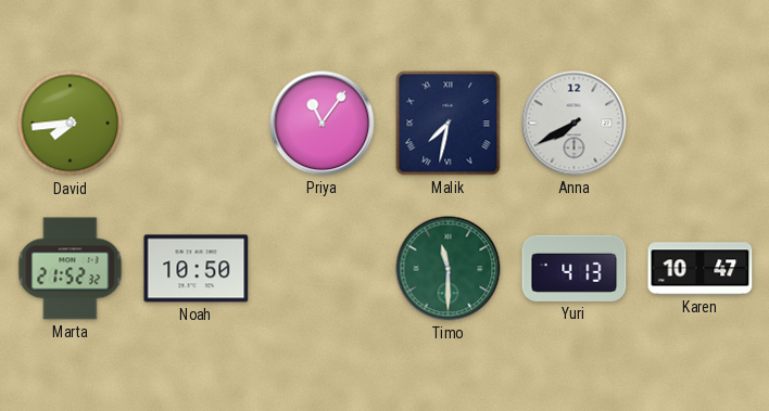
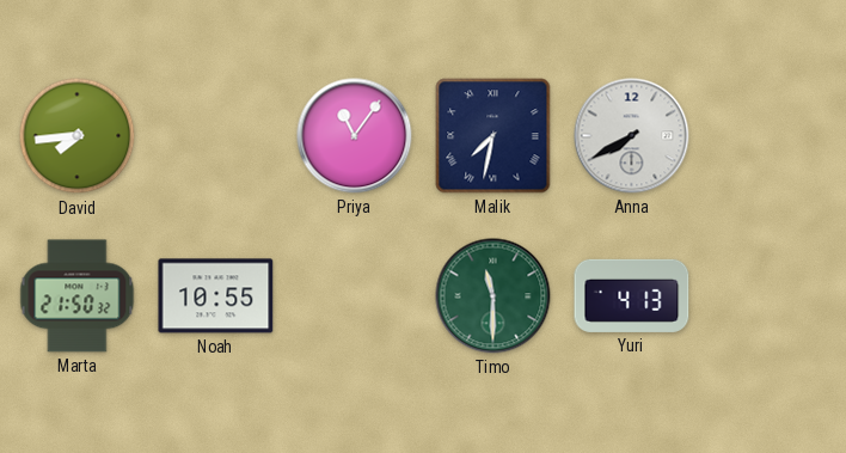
Marta: 21:52 -> 21:50
Noah: 10:50 -> 10:55
Karen: 10:47 -> none
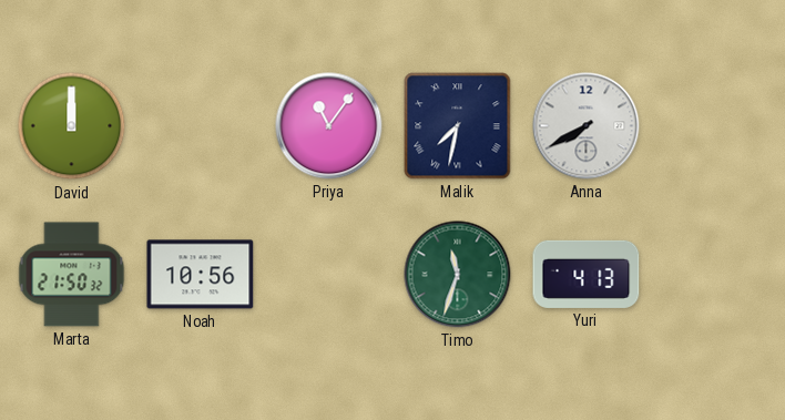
David: 7:44 -> 12:00
Noah: 10:55 -> 10:56
Timo: 11:30 -> 11:33
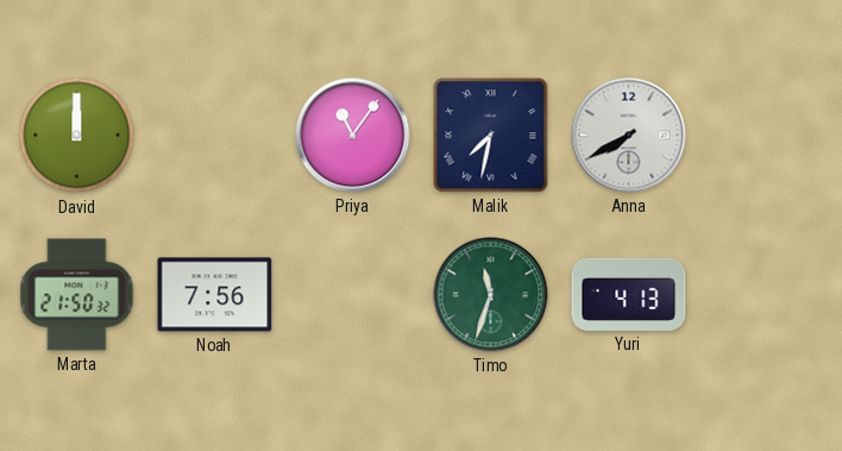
Noah: 10:56 -> 7:56
